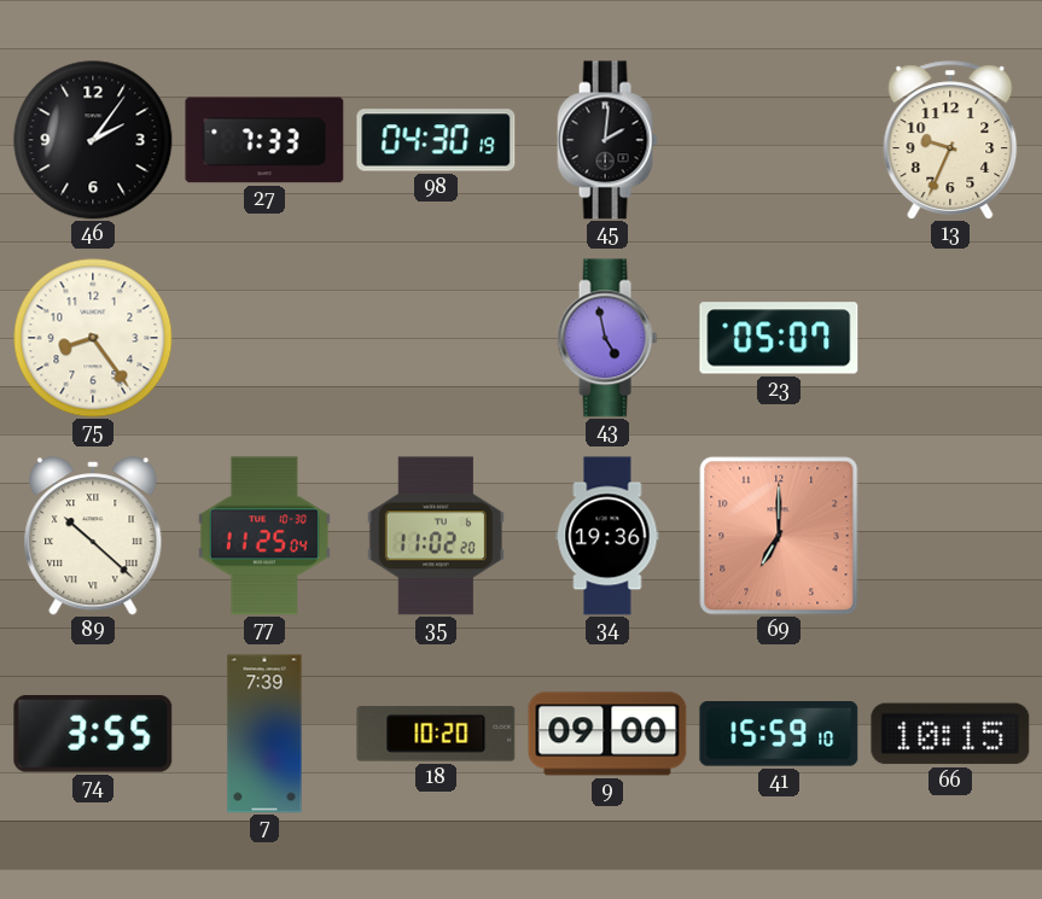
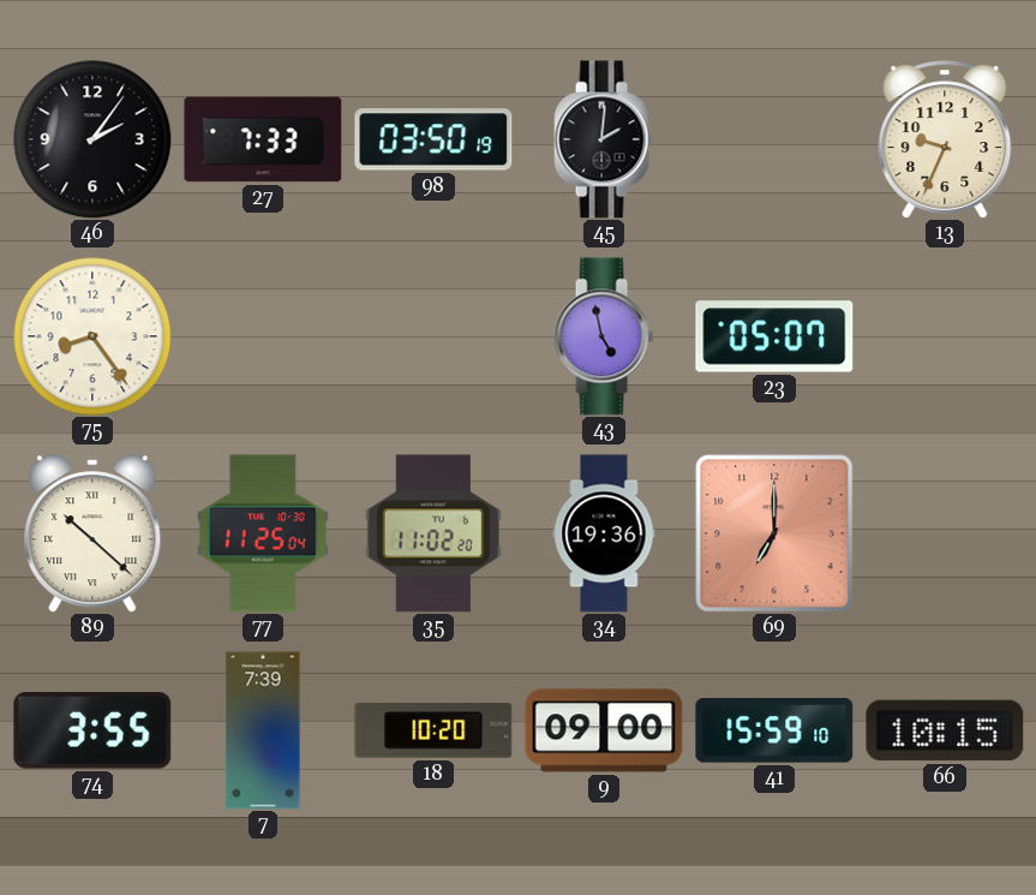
98: 04:30 -> 03:50
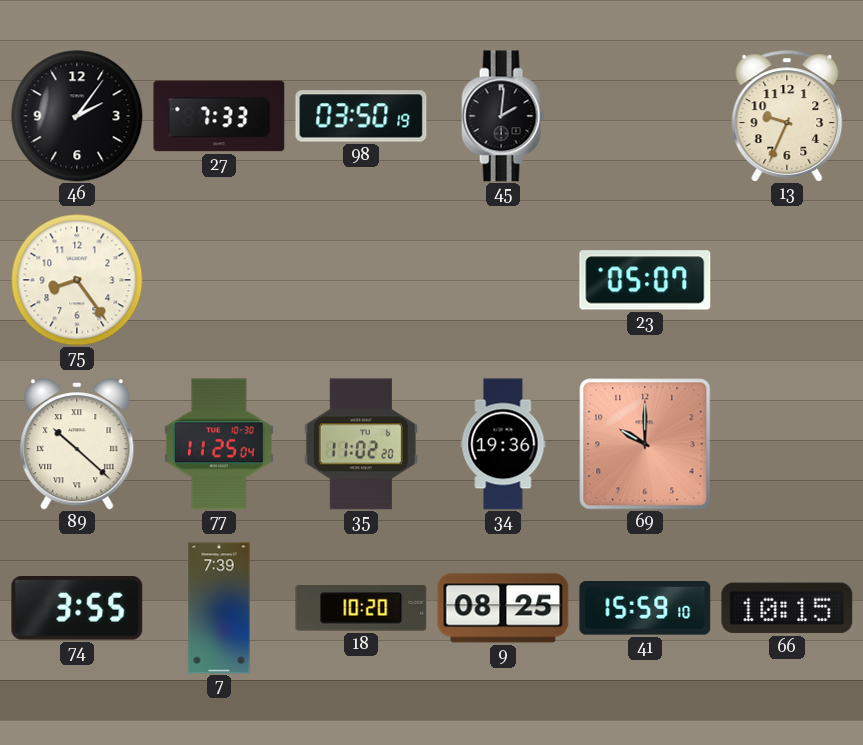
43: 4:58 -> none
69: 7:00 -> 10:00
9: 09:00 -> 08:25
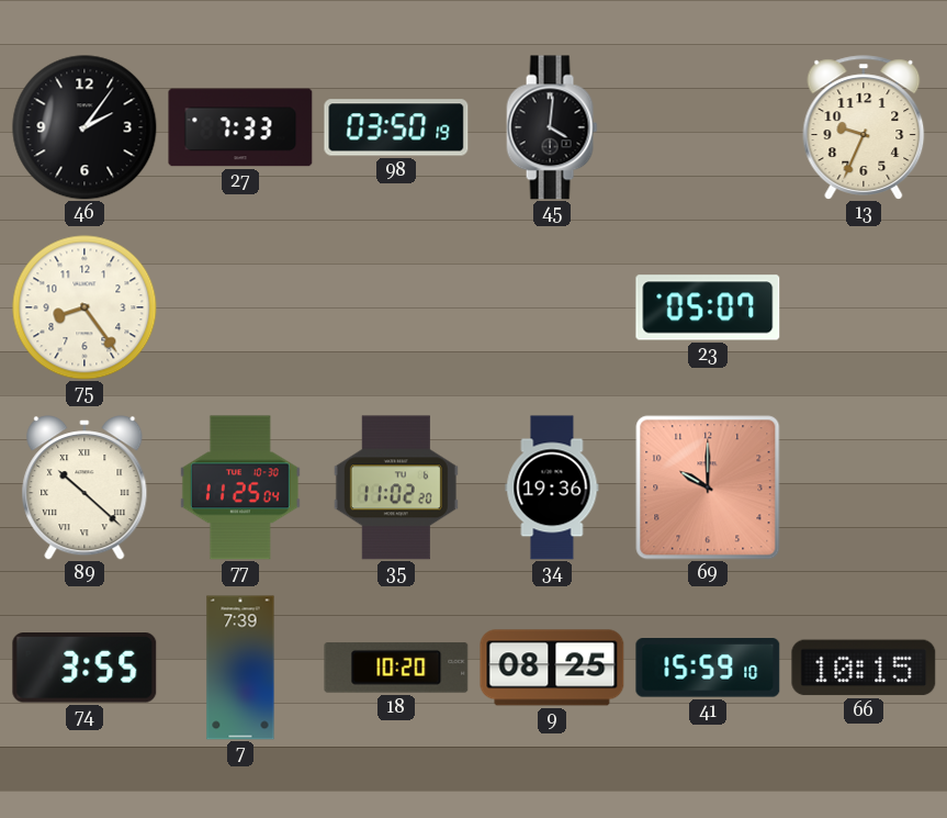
45: 2:01 -> 4:01
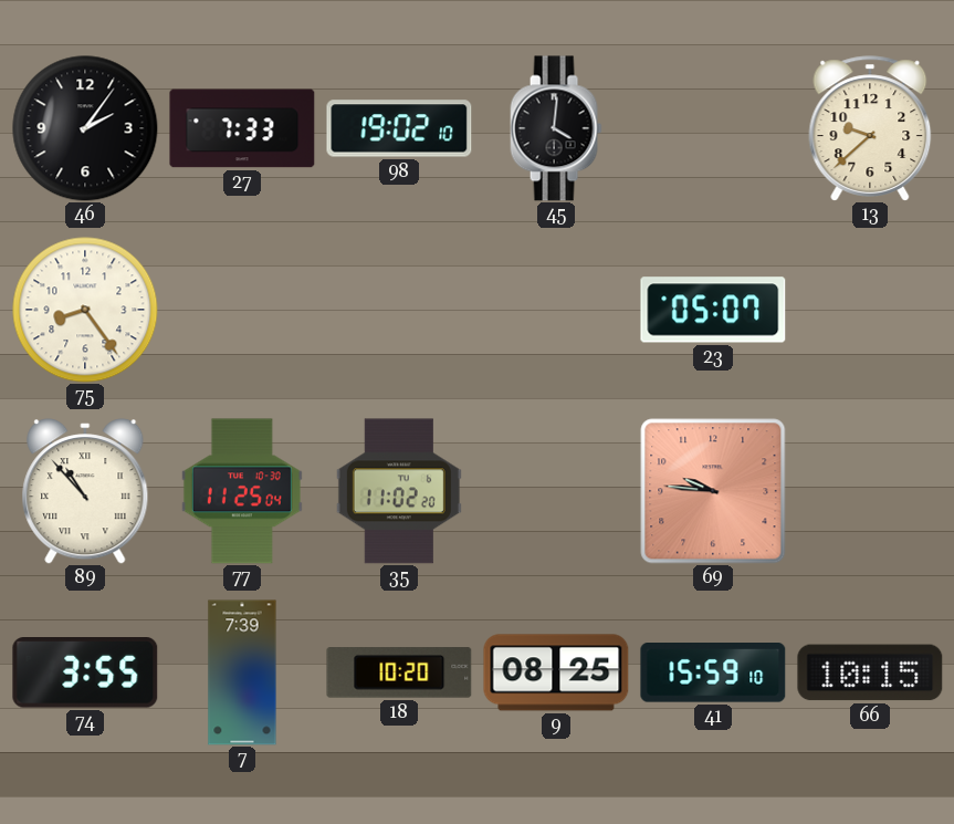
98: 03:50 -> 19:02
13: 9:34 -> 9:38
89: 10:22 -> 10:53
34: 19:36 -> none
69: 10:00 -> 9:46
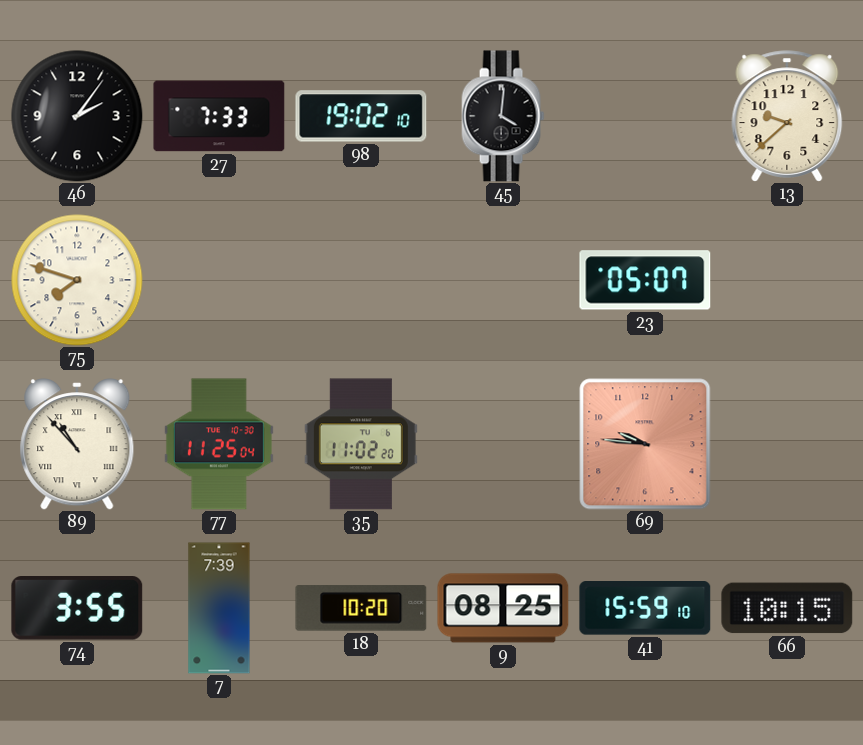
75: 8:24 -> 7:48
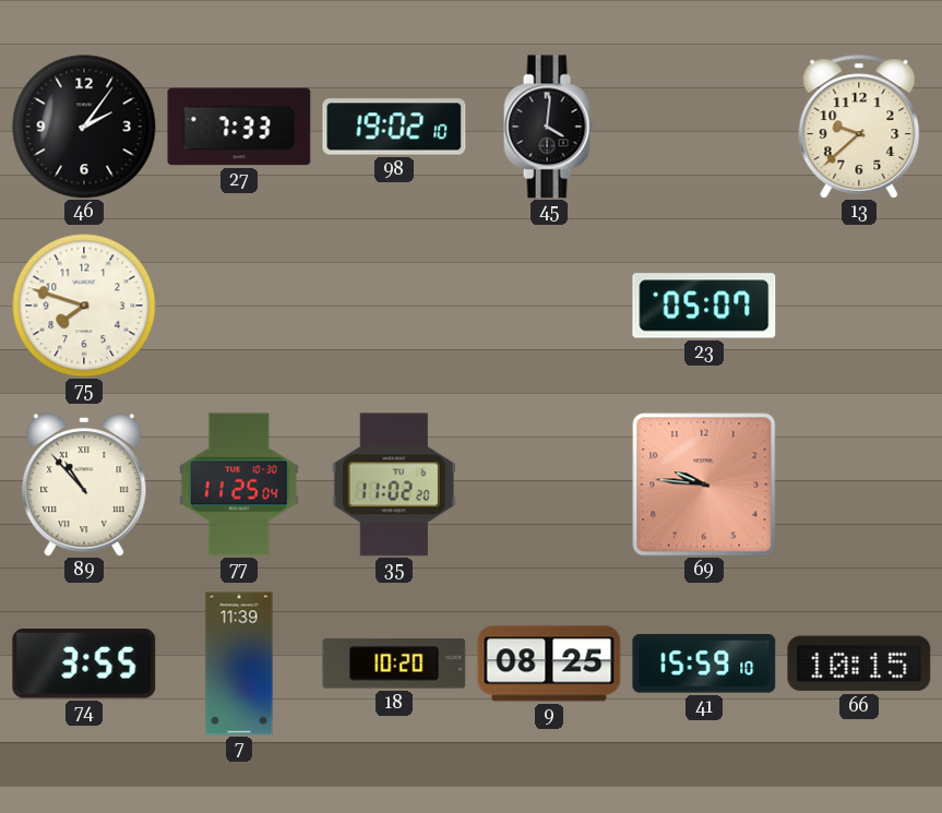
7: 7:39 -> 11:39
